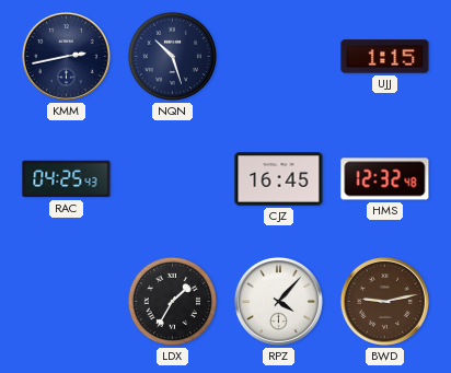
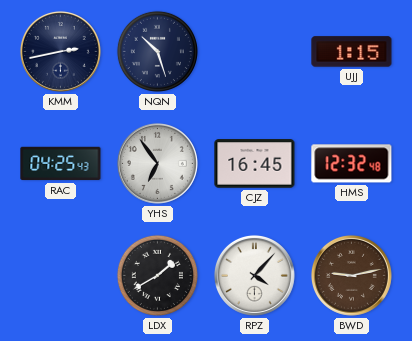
YHS: none -> 6:54
LDX: 1:35 -> 1:40
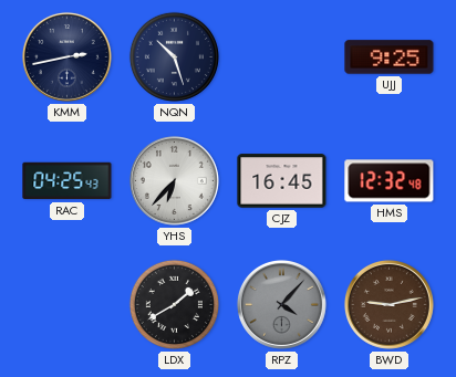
UJJ: 1:15 -> 9:25
YHS: 6:54 -> 6:37
RPZ dial: white -> grey
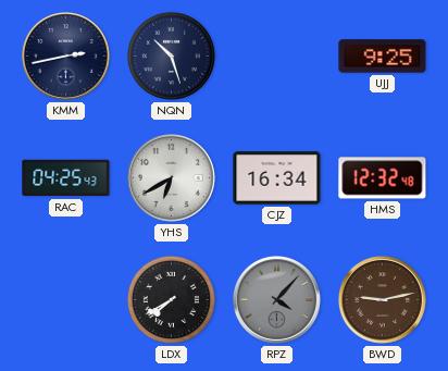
YHS: 6:37 -> 6:40
CJZ: 16:45 -> 16:34
LDX: 1:40 -> 7:40
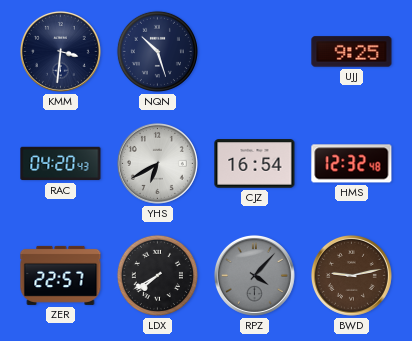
KMM: 2:43 -> 3:31
RAC: 04:25 -> 04:20
CJZ: 16:34 -> 16:54
ZER: none -> 22:57
